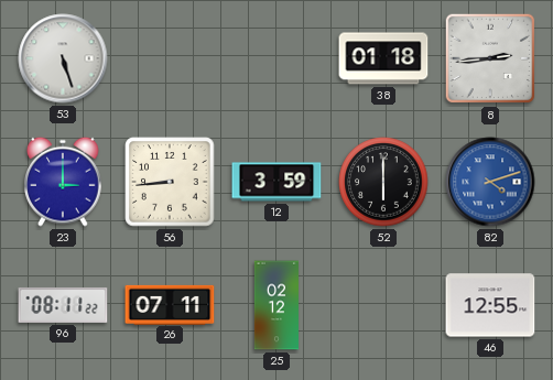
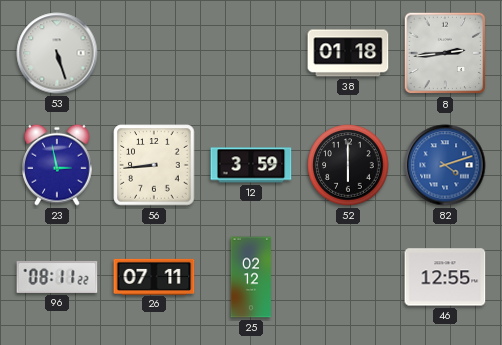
23: 3:00 -> 2:58
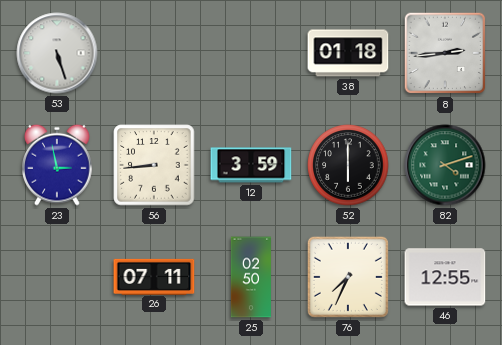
82 dial: blue -> green
96: 08:11 -> none
25: 02:12 -> 02:50
76: none -> 7:34
